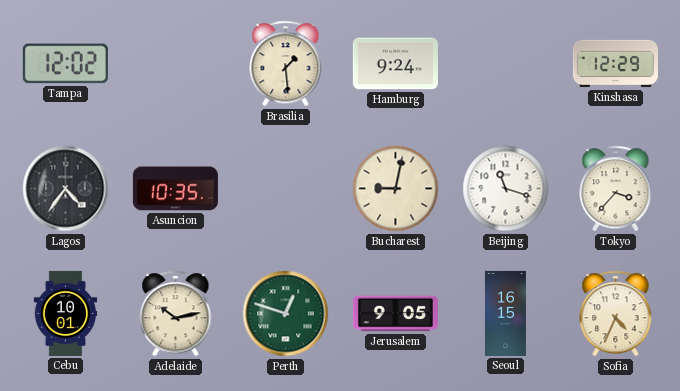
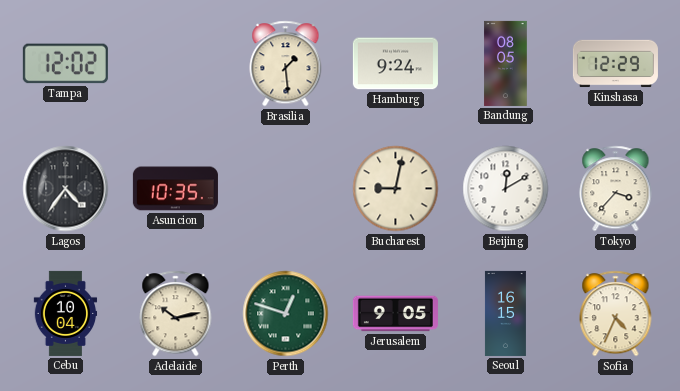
Bandung: none -> 08:05
Beijing: 11:18 -> 12:10
Cebu: 10:01 -> 10:04
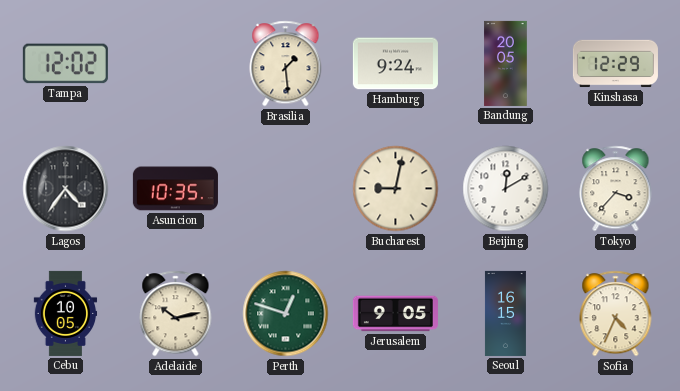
Bandung: 08:05 -> 20:05
Cebu: 10:04 -> 10:05
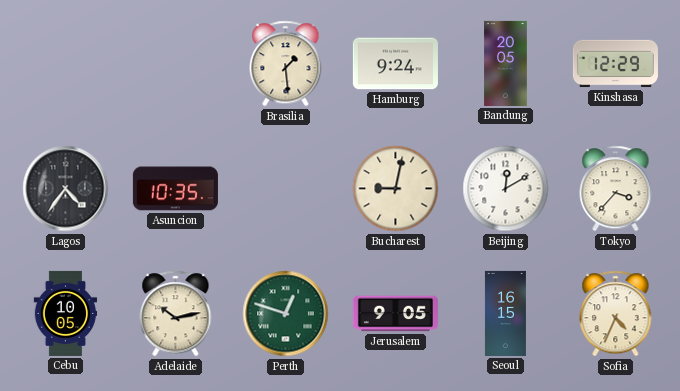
Tampa: 12:02 -> none
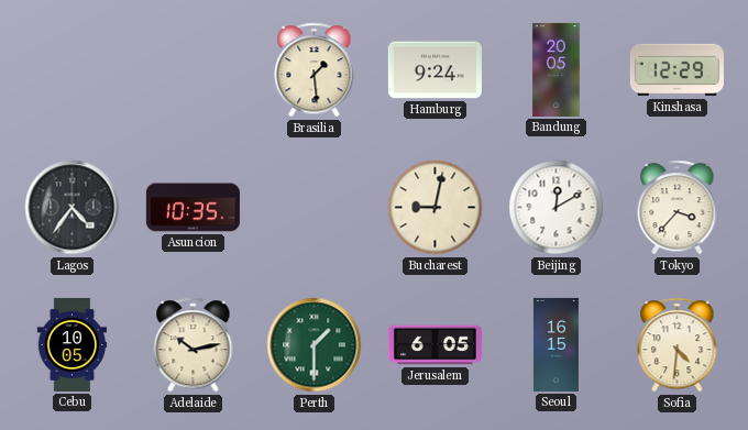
Perth: 12:48 -> 1:30
Jerusalem: 9:05 -> 6:05
Sofia: 4:34 -> 4:31
